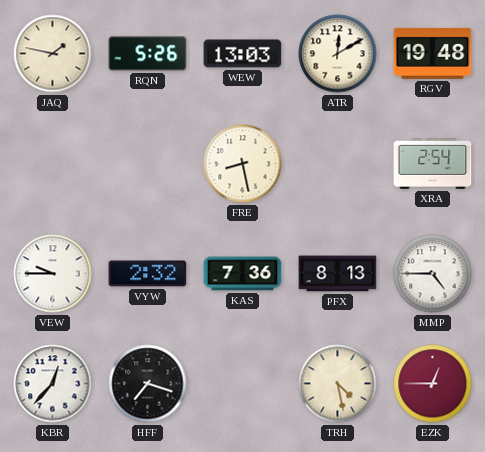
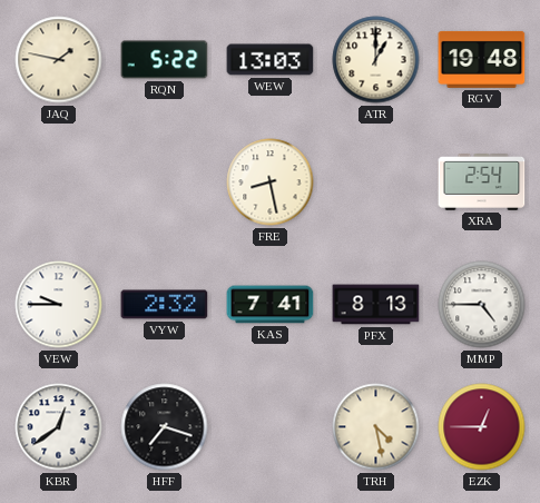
RQN: 5:26 -> 5:22
ATR: 12:10 -> 1:00
KAS: 7:36 -> 7:41
KBR: 12:37 -> 12:39
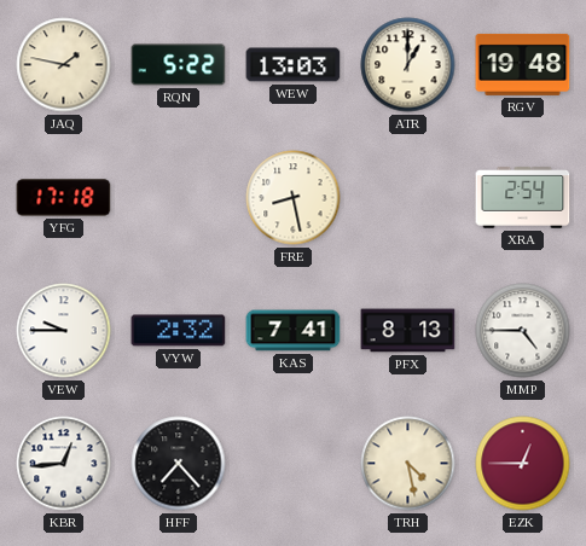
YFG: none -> 17:18
KBR: 12:39 -> 12:44
HFF: 7:18 -> 7:23
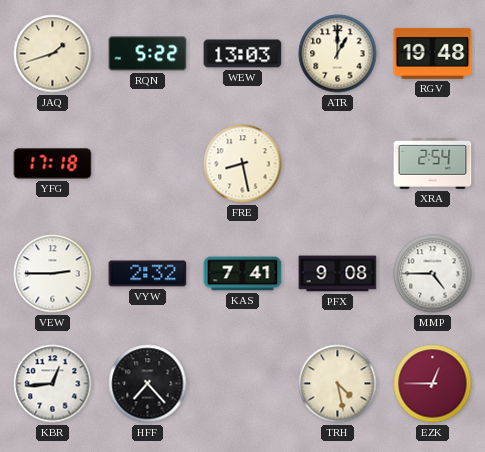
JAQ: 1:47 -> 1:42
VEW: 9:45 -> 2:45
PFX: 8:13 -> 9:08
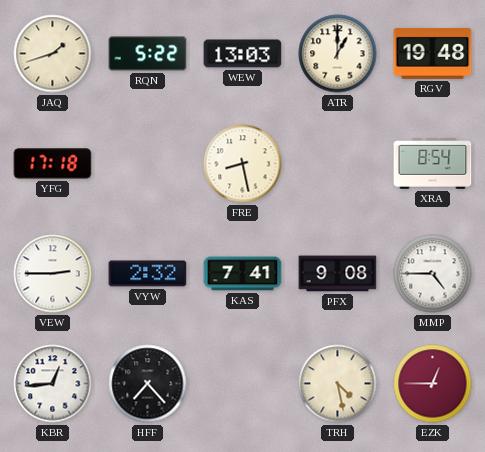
XRA: 2:54 -> 8:54
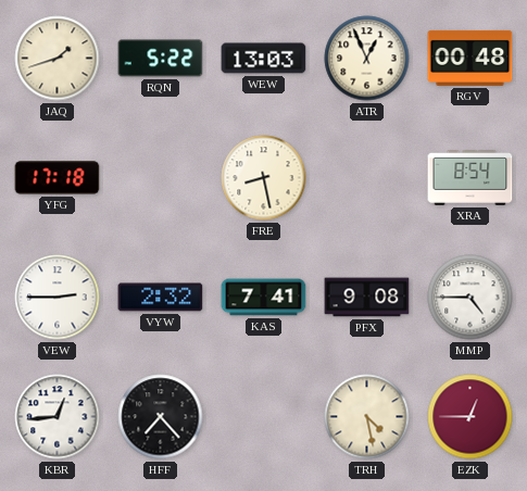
ATR: 1:00 -> 12:56
RGV: 19:48 -> 00:48
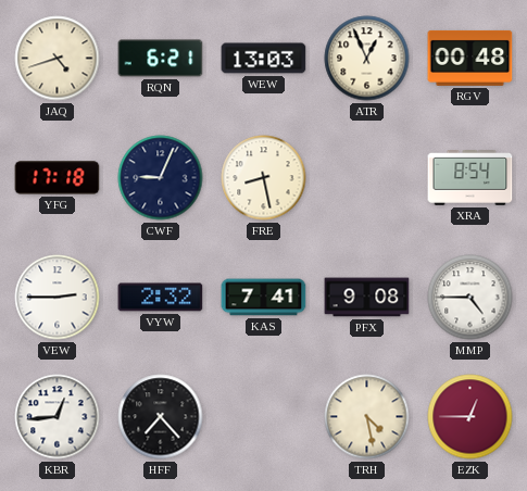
JAQ: 1:42 -> 4:42
RQN: 5:22 -> 6:21
CWF: none -> 9:04
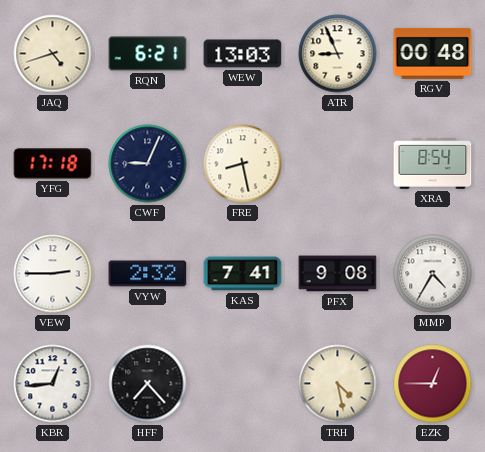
ATR: 12:56 -> 8:56
MMP: 4:45 -> 4:35
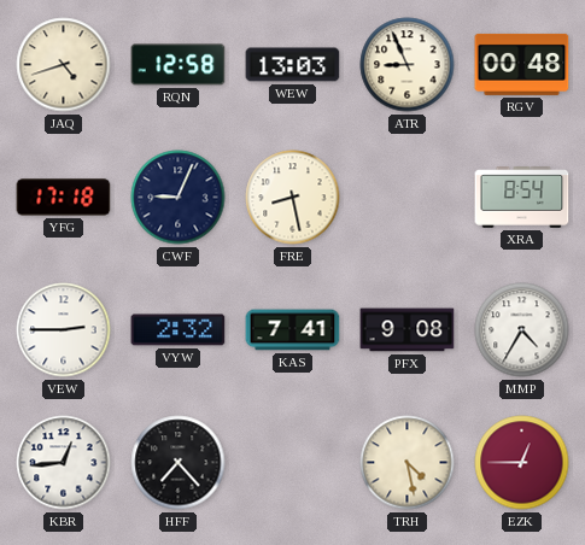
RQN: 6:21 -> 12:58
